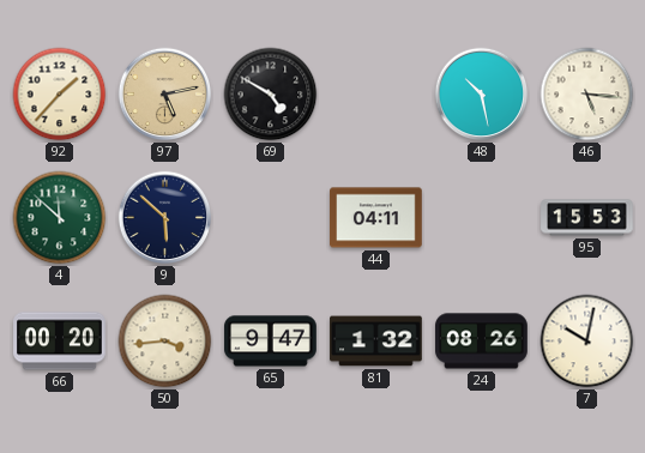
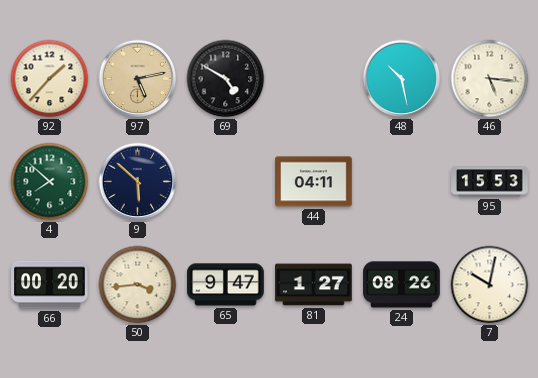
4: 11:52 -> 7:52
81: 1:32 -> 1:27
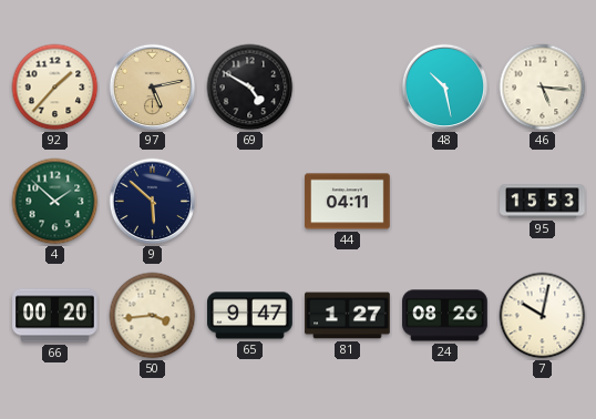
4: 7:52 -> 1:52
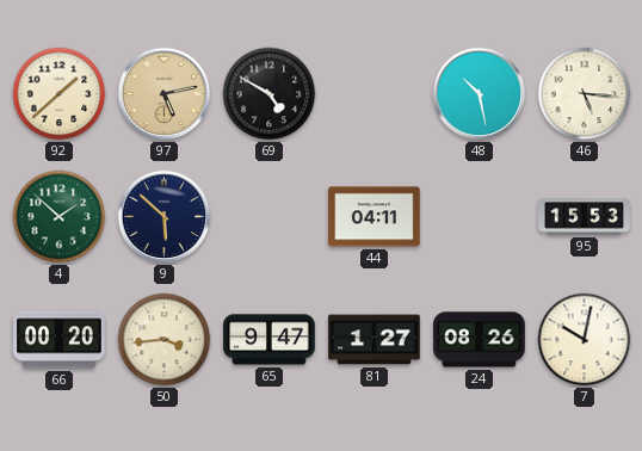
92: 1:37 -> 1:38
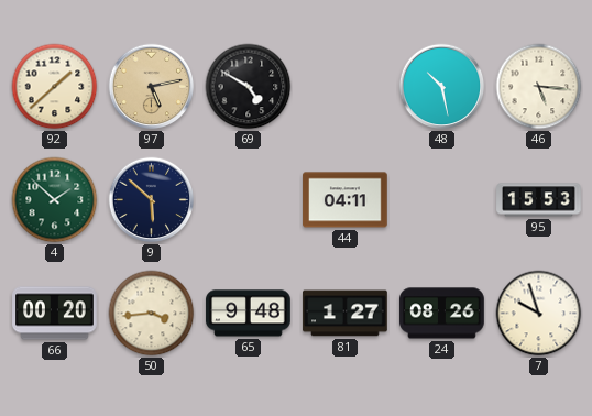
65: 9:47 -> 9:48
7: 10:02 -> 9:57
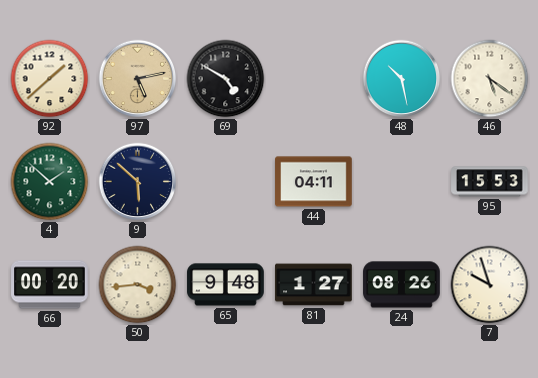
46: 5:16 -> 5:21
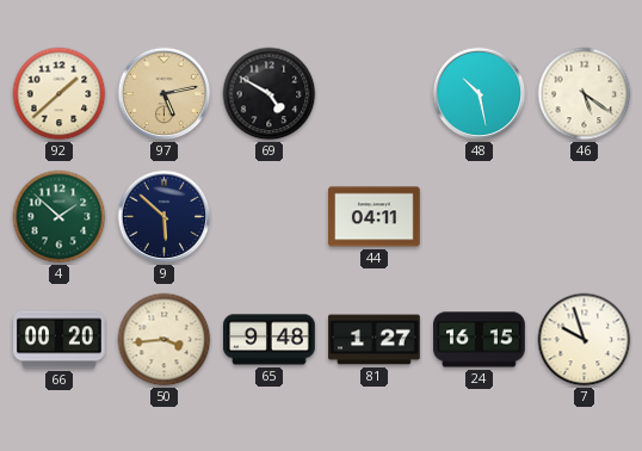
95: 15:53 -> none
24: 08:26 -> 16:15
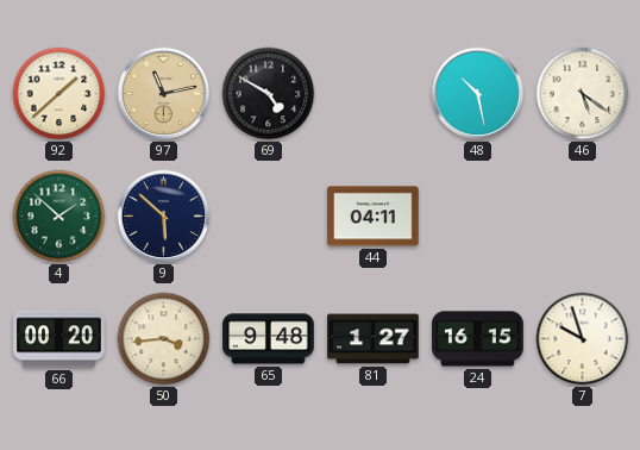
97: 5:13 -> 11:13
